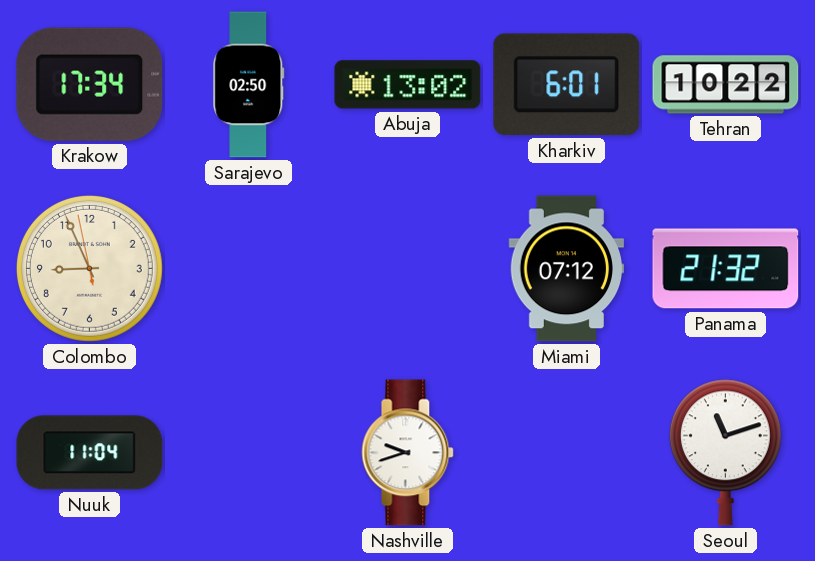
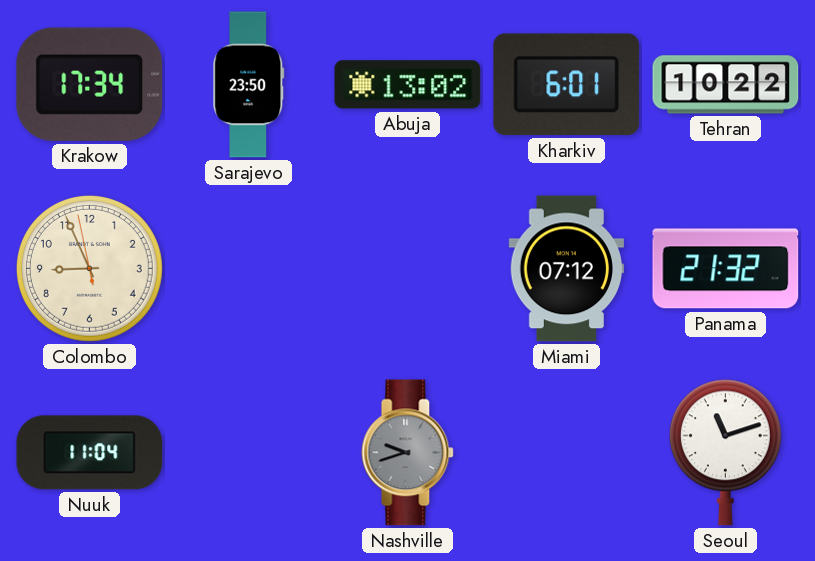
Sarajevo: 02:50 -> 23:50
Nashville dial: white -> grey
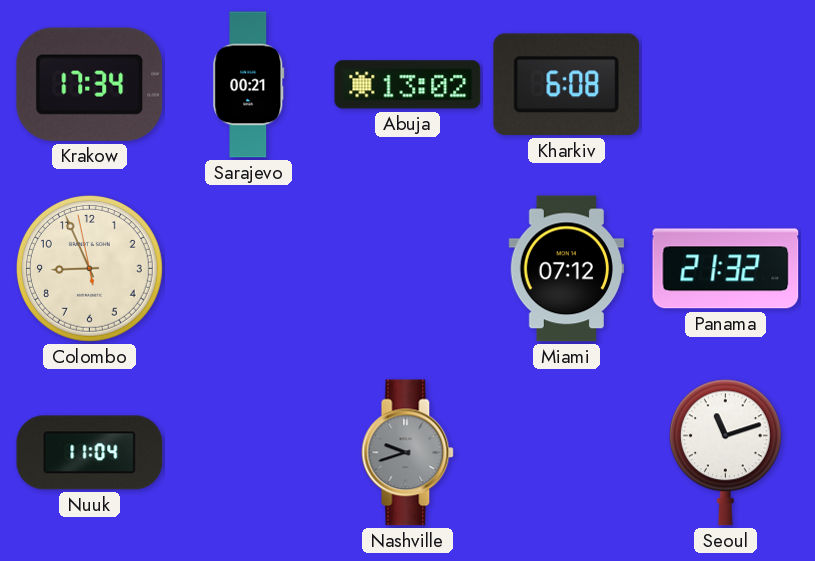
Sarajevo: 23:50 -> 00:21
Kharkiv: 6:01 -> 6:08
Tehran: 10:22 -> none
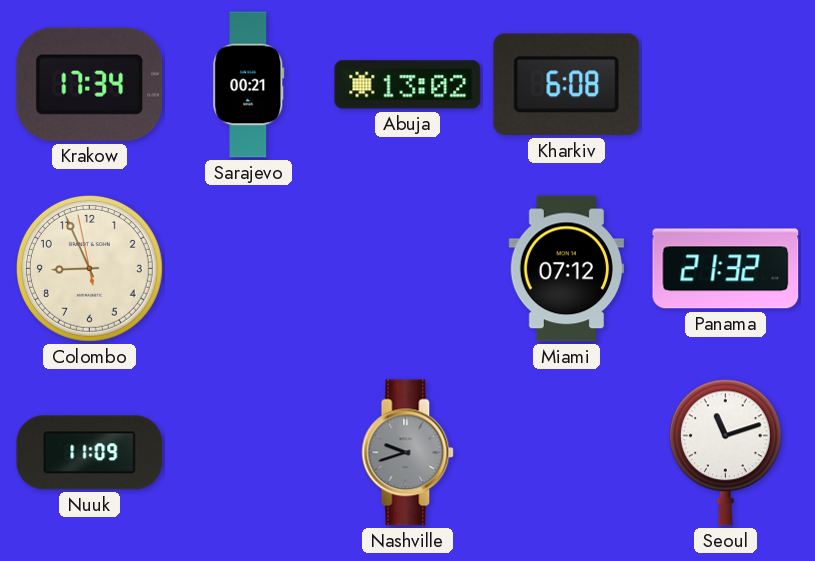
Nuuk: 11:04 -> 11:09
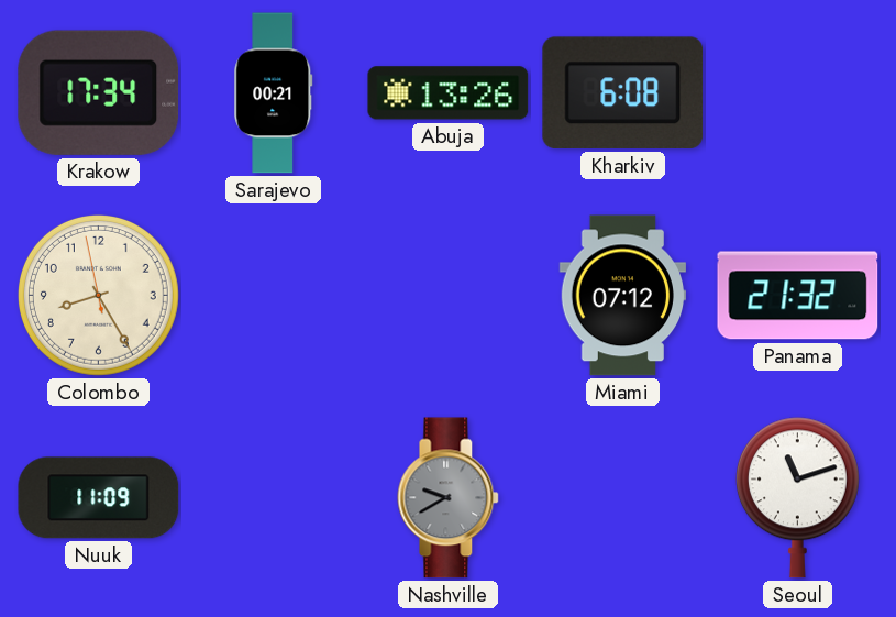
Abuja: 13:02 -> 13:26
Colombo: 8:55 -> 8:24
Nashville: 9:42 -> 9:40
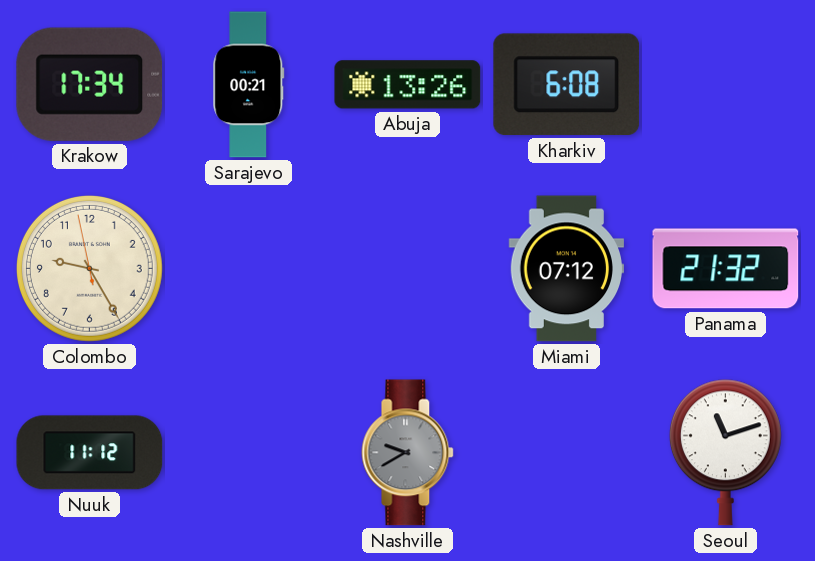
Colombo: 8:24 -> 9:24
Nuuk: 11:09 -> 11:12
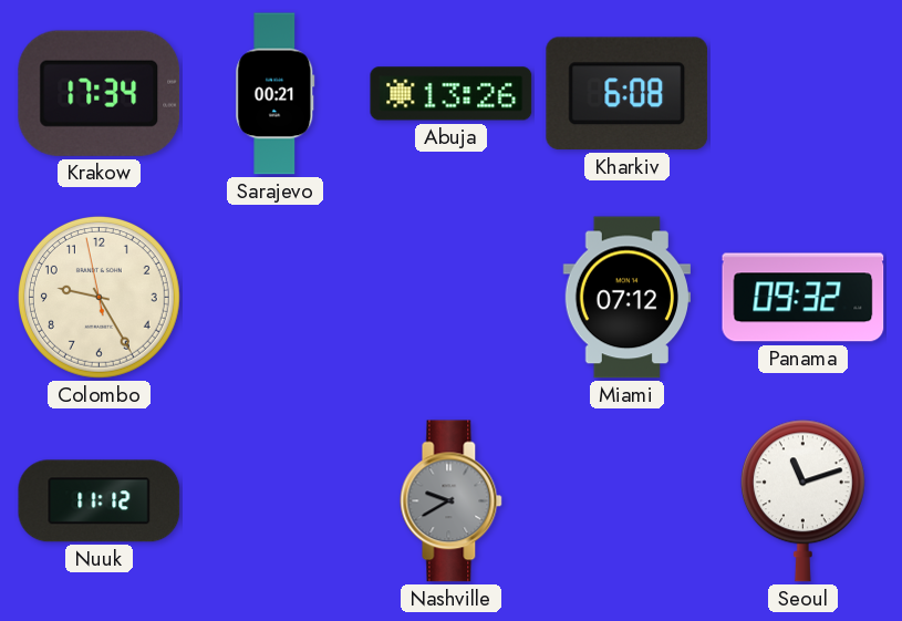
Panama: 21:32 -> 09:32
